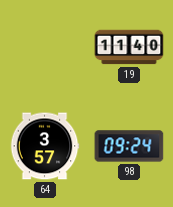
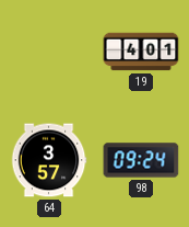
19: 11:40 -> 4:01
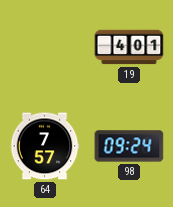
64: 3:57 -> 7:57
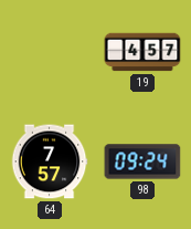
19: 4:01 -> 4:57
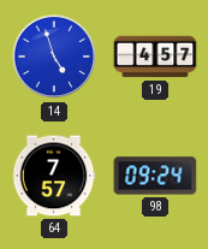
14: none -> 4:57
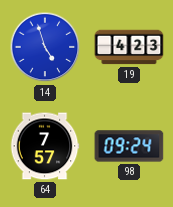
19: 4:57 -> 4:23
